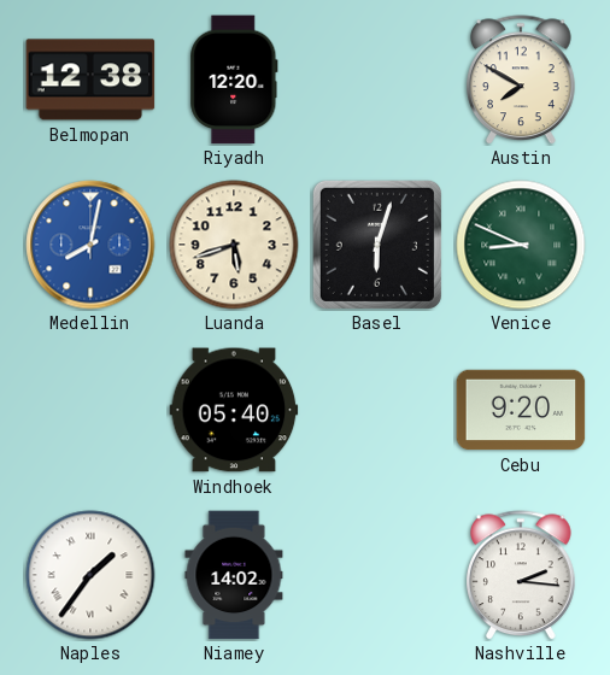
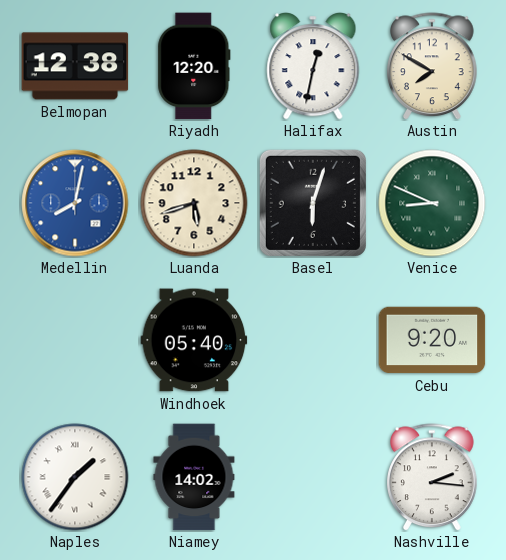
Halifax: none -> 12:32
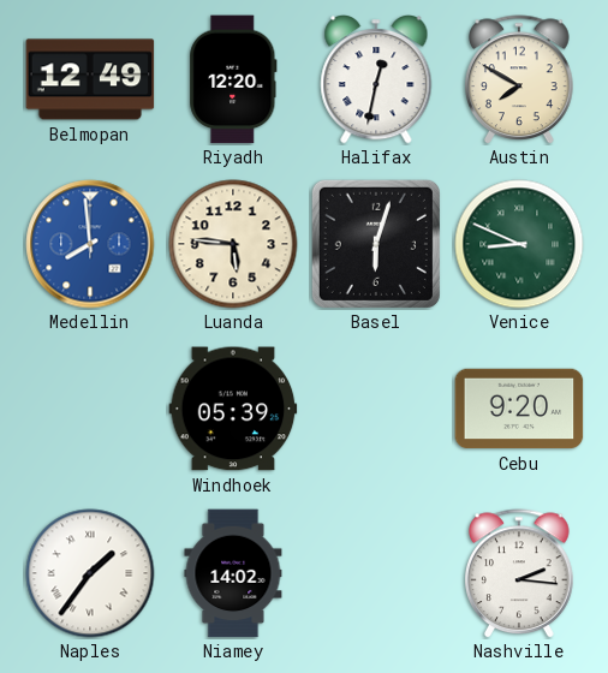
Belmopan: 12:38 -> 12:49
Medellin: 8:02 -> 7:59
Luanda: 5:42 -> 5:46
Windhoek: 05:40 -> 05:39
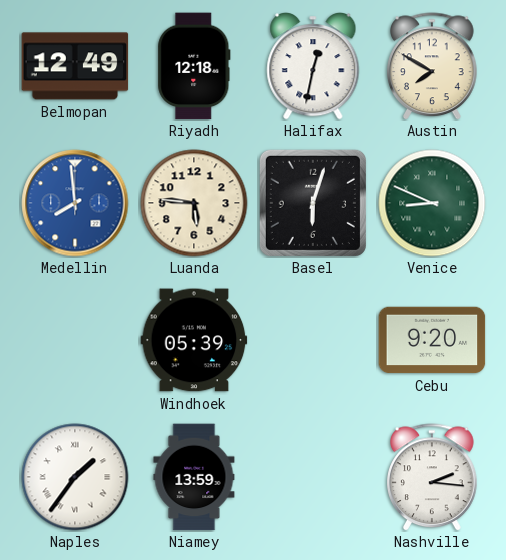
Riyadh: 12:20 -> 12:18
Niamey: 14:02 -> 13:59
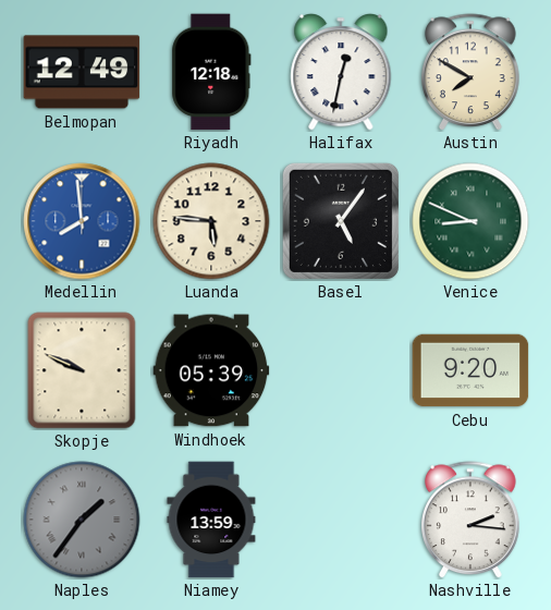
Basel: 6:03 -> 5:06
Skopje: none -> 9:49
Naples dial: white -> grey
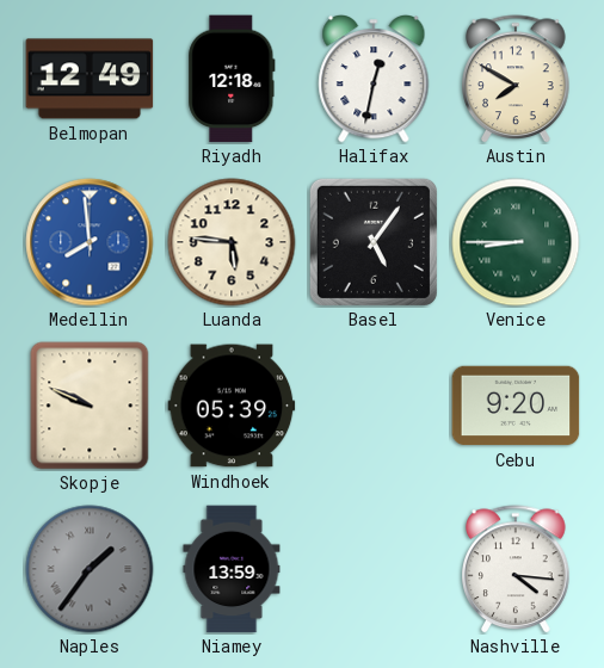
Venice: 8:49 -> 8:45
Nashville: 2:16 -> 4:16
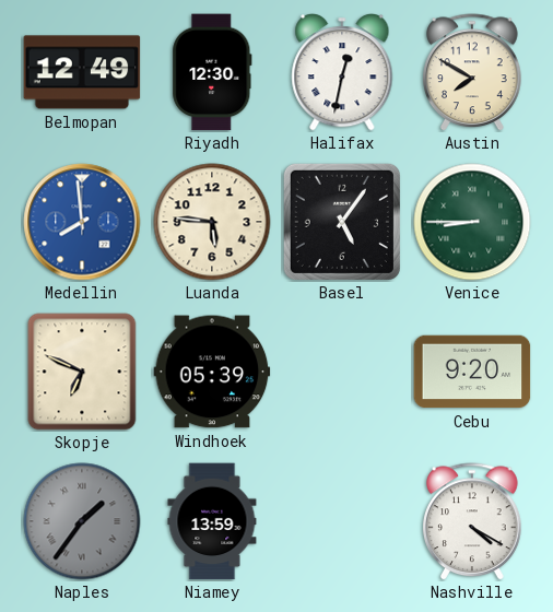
Riyadh: 12:18 -> 12:30
Skopje: 9:49 -> 6:49
Nashville: 4:16 -> 4:20
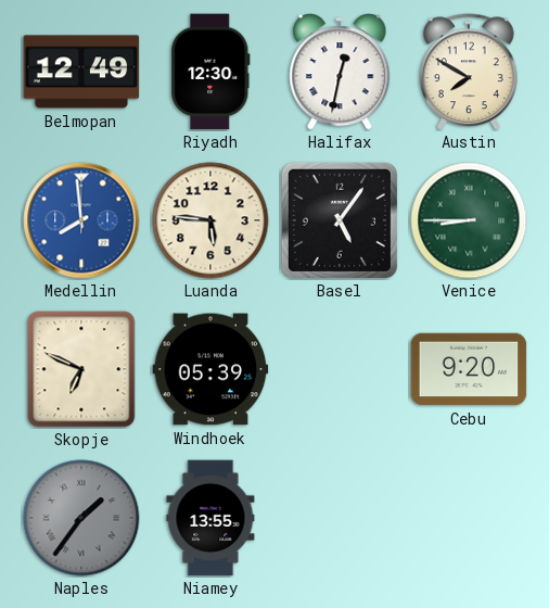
Niamey: 13:59 -> 13:55
Nashville: 4:20 -> none
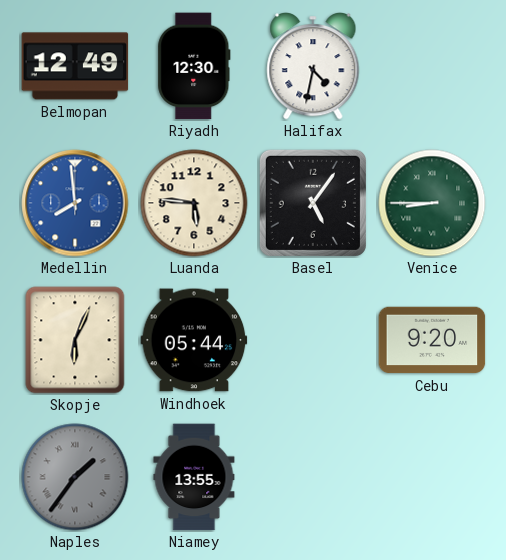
Halifax: 12:32 -> 4:32
Austin: 7:50 -> none
Skopje: 6:49 -> 6:04
Windhoek: 05:39 -> 05:44
